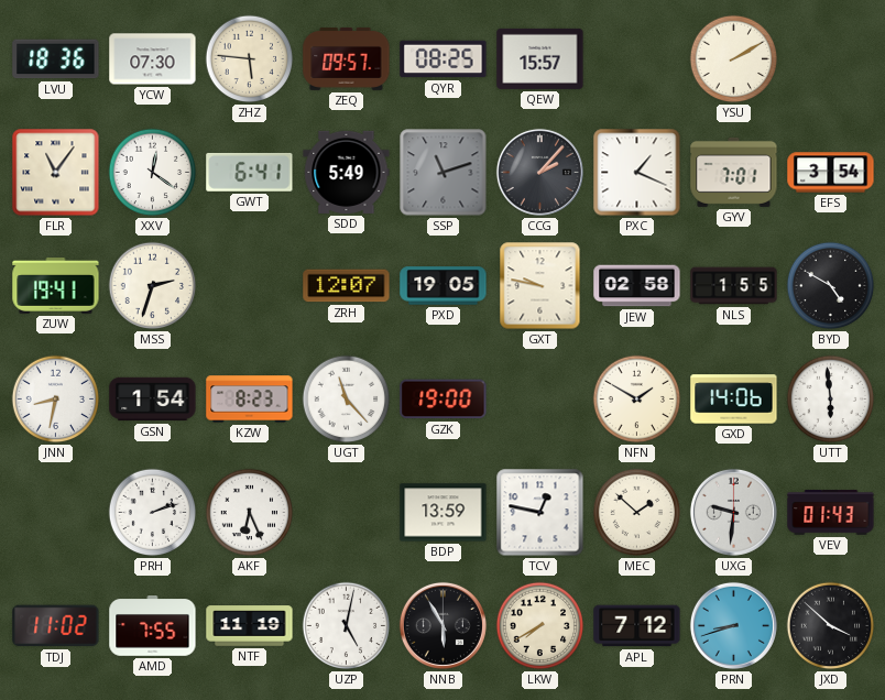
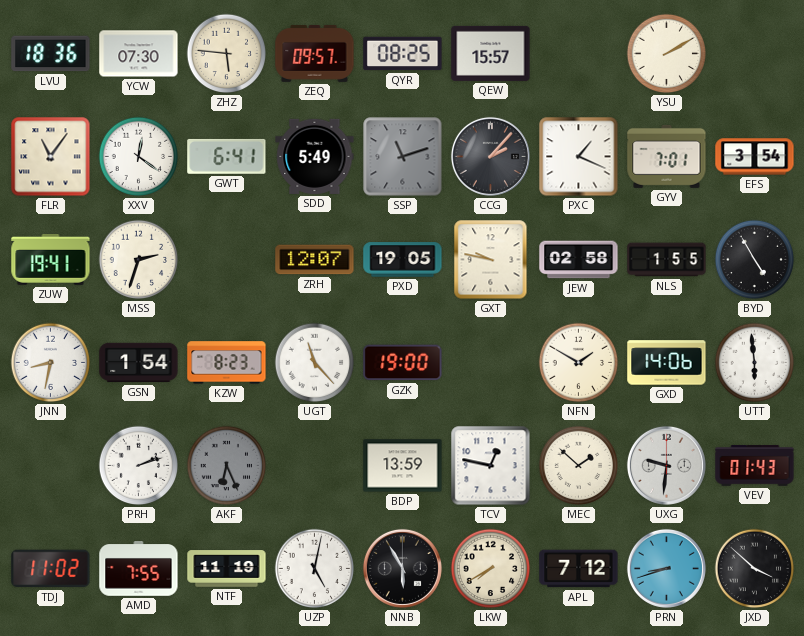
BYD: 4:50 -> 4:55
AKF dial: white -> grey
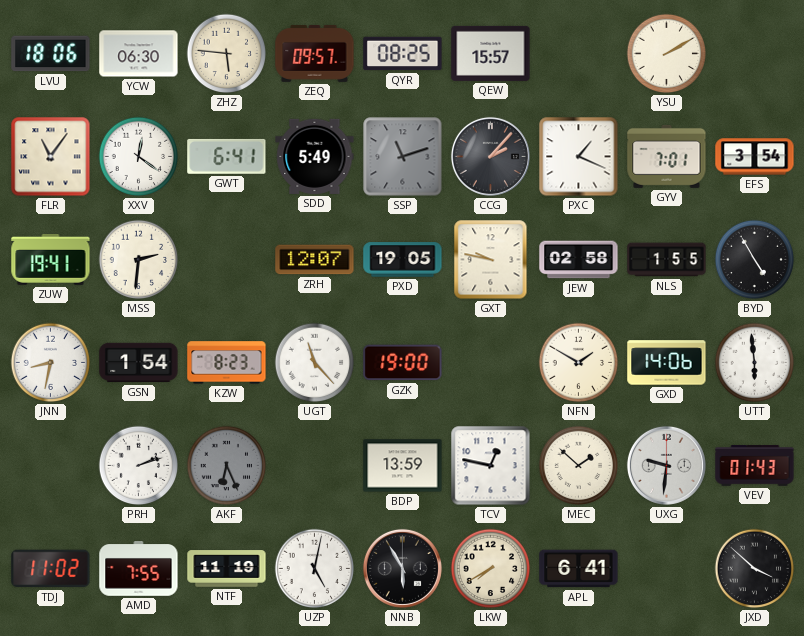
LVU: 18:36 -> 18:06
YCW: 07:30 -> 06:30
MSS: 2:33 -> 2:31
APL: 7:12 -> 6:41
PRN: 8:42 -> none
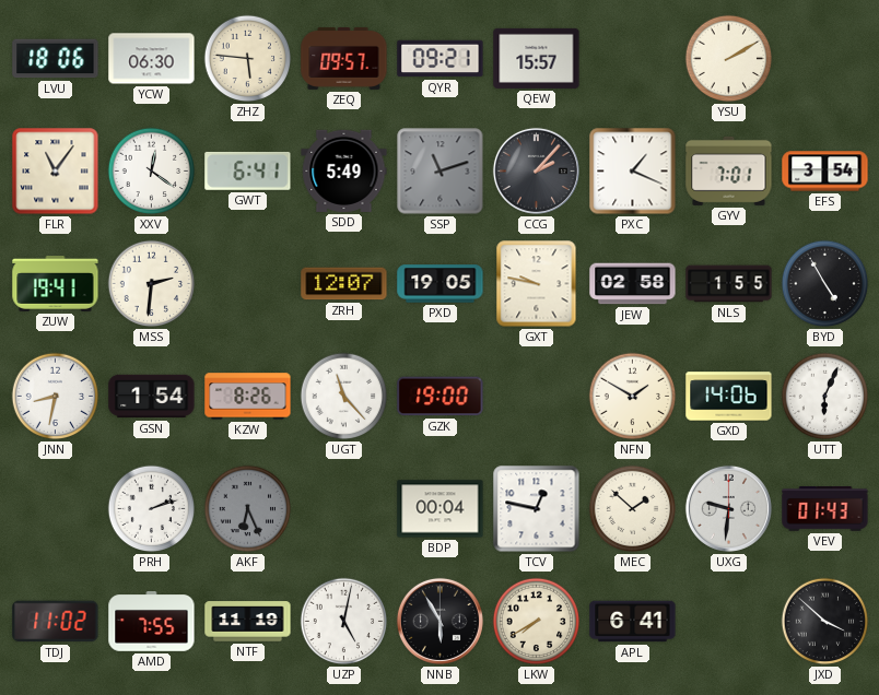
QYR: 08:25 -> 09:21
KZW: 8:23 -> 8:26
UTT: 5:59 -> 6:04
BDP: 13:59 -> 00:04
